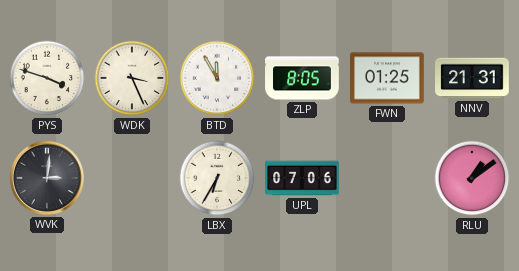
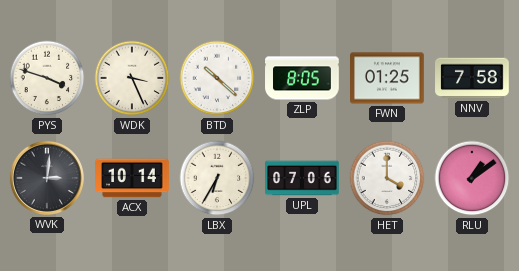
BTD: 11:55 -> 10:22
NNV: 21:31 -> 7:58
ACX: none -> 10:14
HET: none -> 4:00
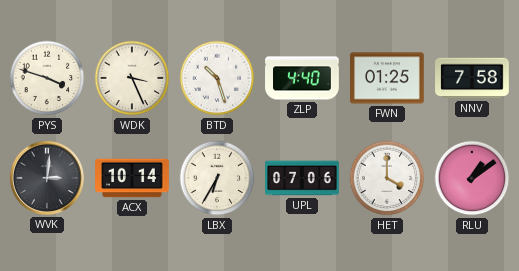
BTD: 10:22 -> 10:27
ZLP: 8:05 -> 4:40
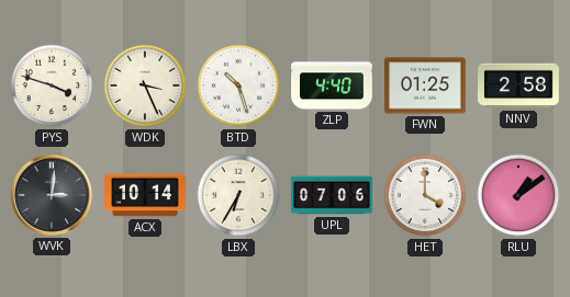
NNV: 7:58 -> 2:58
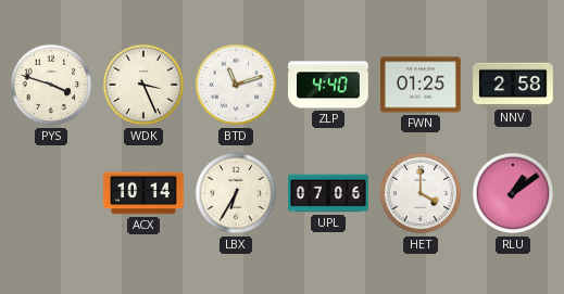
BTD: 10:27 -> 11:12
WVK: 3:01 -> none
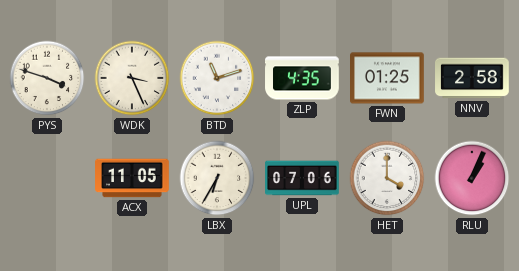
ZLP: 4:40 -> 4:35
ACX: 10:14 -> 11:05
RLU: 1:09 -> 1:04
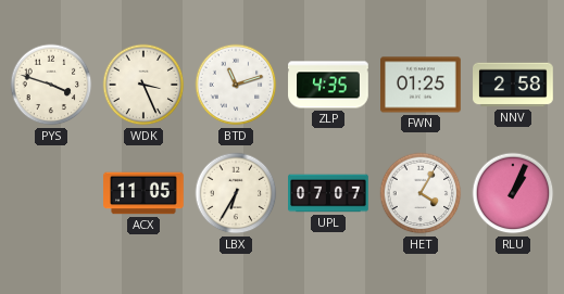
UPL: 07:06 -> 07:07
HET: 4:00 -> 4:05
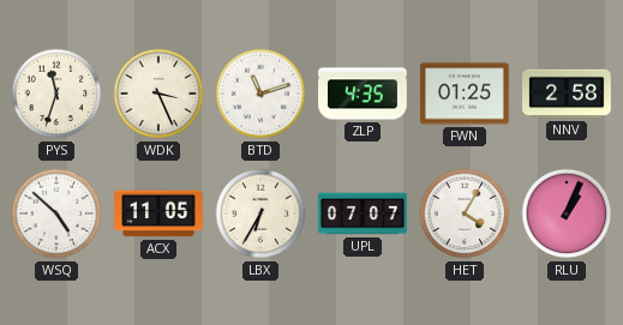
PYS: 3:48 -> 11:33
WSQ: none -> 4:52
